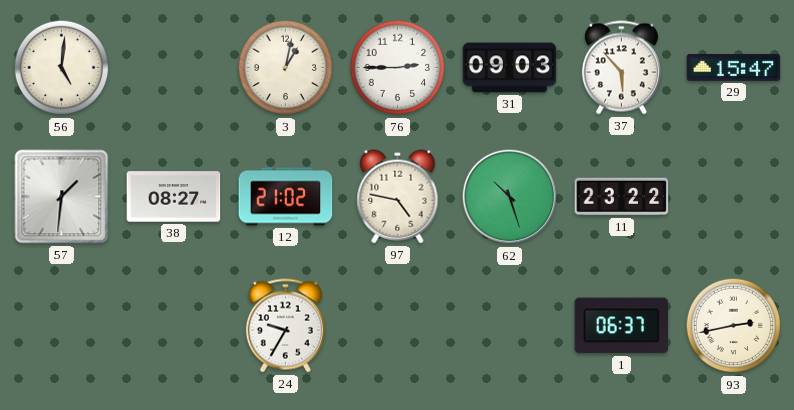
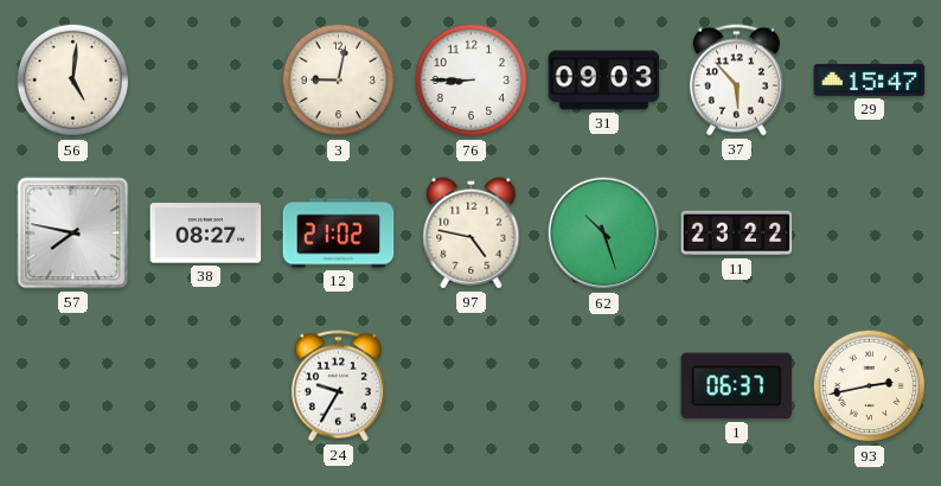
3: 1:02 -> 9:02
76: 2:45 -> 8:45
57: 1:31 -> 7:47
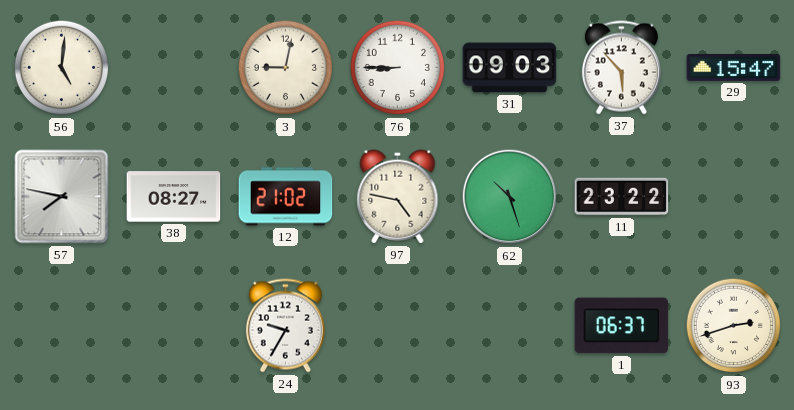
93: 2:43 -> 2:42
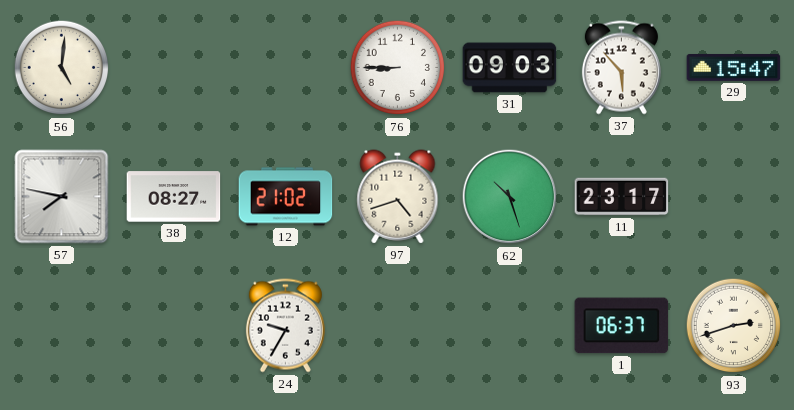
3: 9:02 -> none
97: 4:47 -> 4:42
11: 23:22 -> 23:17
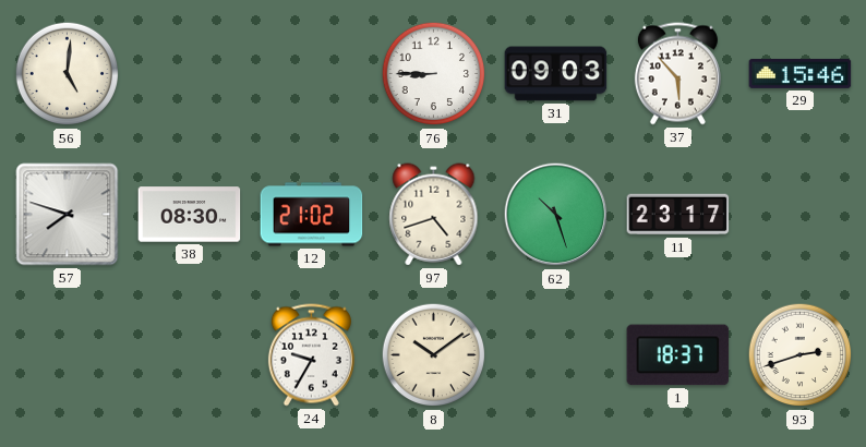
29: 15:47 -> 15:46
57: 7:47 -> 7:48
38: 08:27 -> 08:30
8: none -> 10:09
1: 06:37 -> 18:37
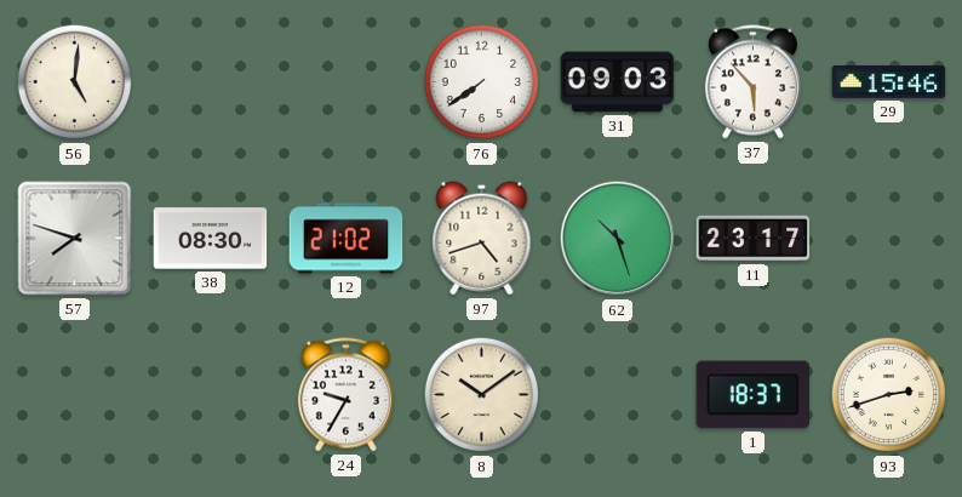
76: 8:45 -> 7:39
